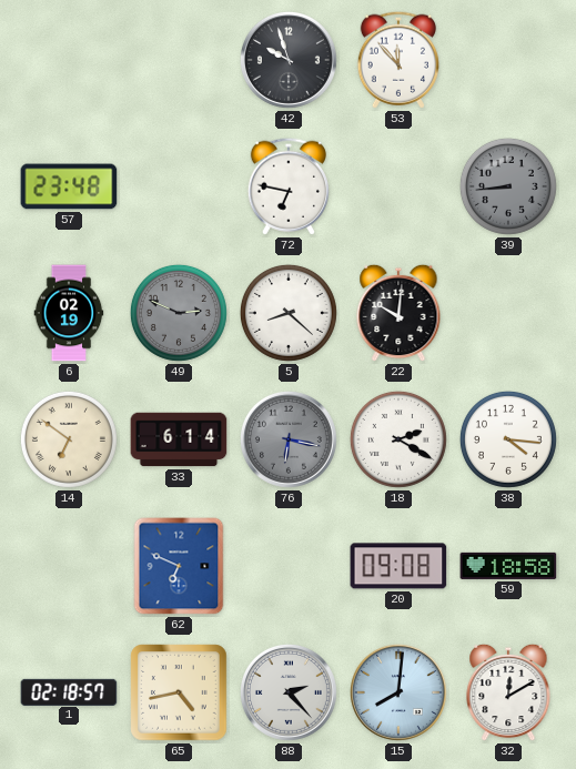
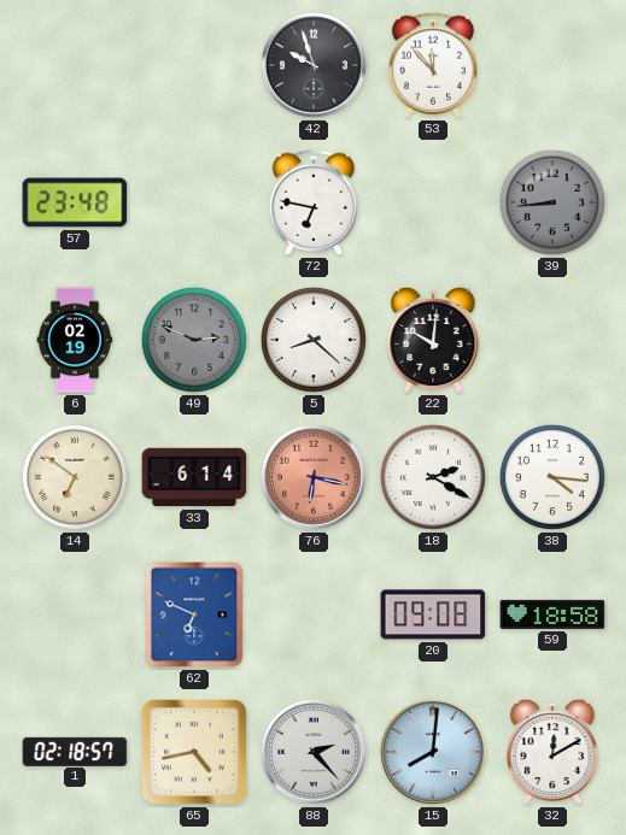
76 dial: grey -> salmon
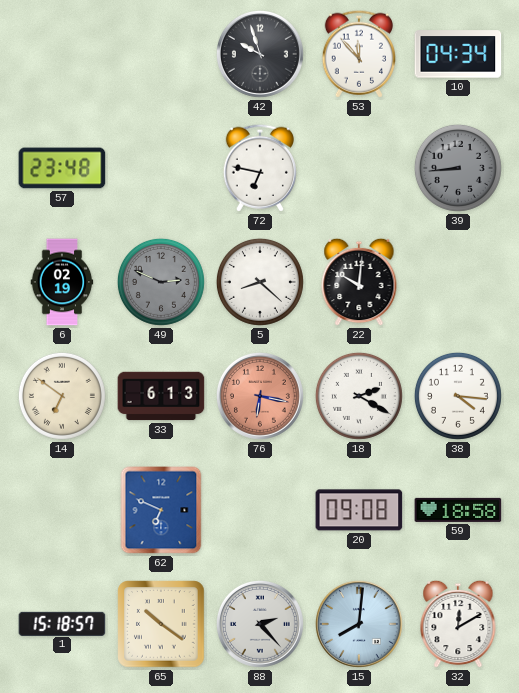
10: none -> 04:34
33: 6:14 -> 6:13
1: 02:18 -> 15:18
65: 4:43 -> 10:21
